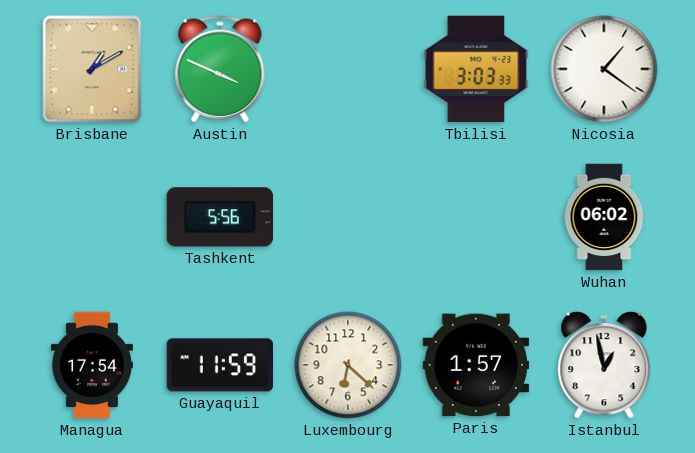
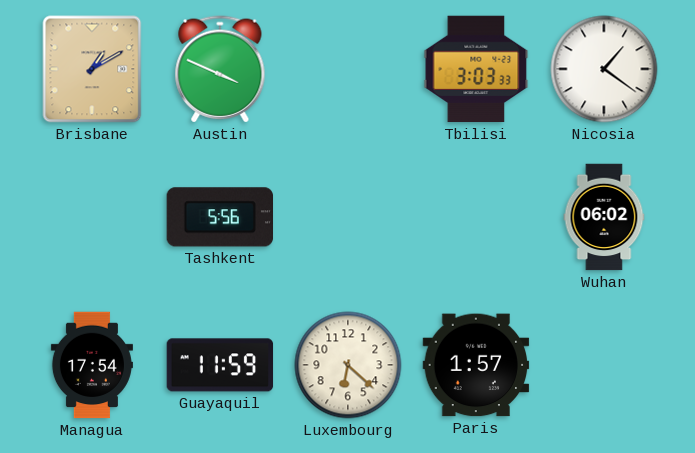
Istanbul: 12:58 -> none
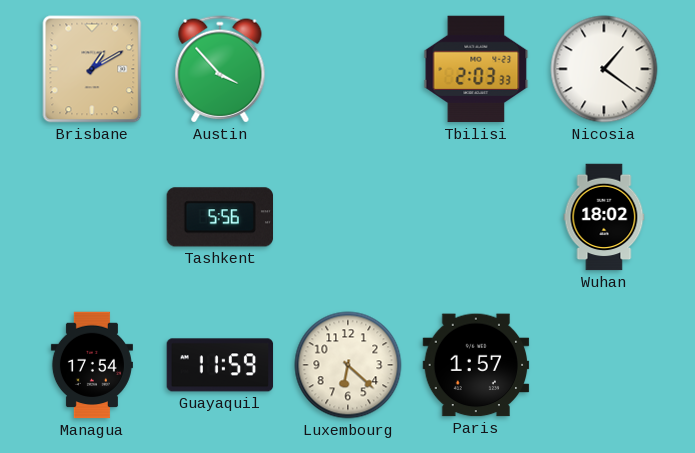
Austin: 3:49 -> 3:53
Tbilisi: 3:03 -> 2:03
Wuhan: 06:02 -> 18:02
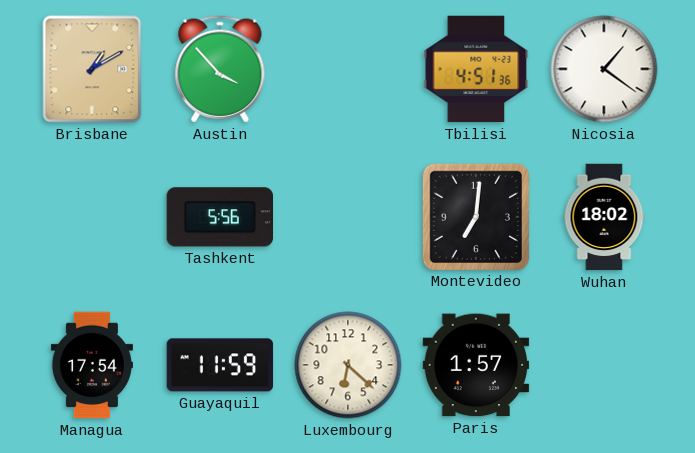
Tbilisi: 2:03 -> 4:51
Montevideo: none -> 7:01
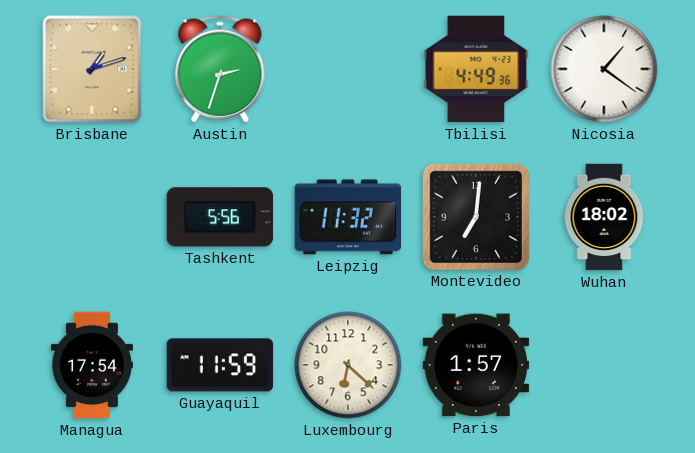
Brisbane: 1:10 -> 1:12
Austin: 3:53 -> 2:33
Tbilisi: 4:51 -> 4:49
Leipzig: none -> 11:32
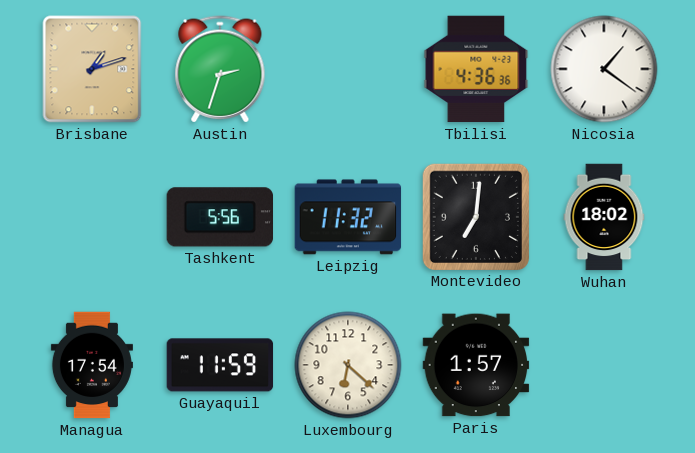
Tbilisi: 4:49 -> 4:36
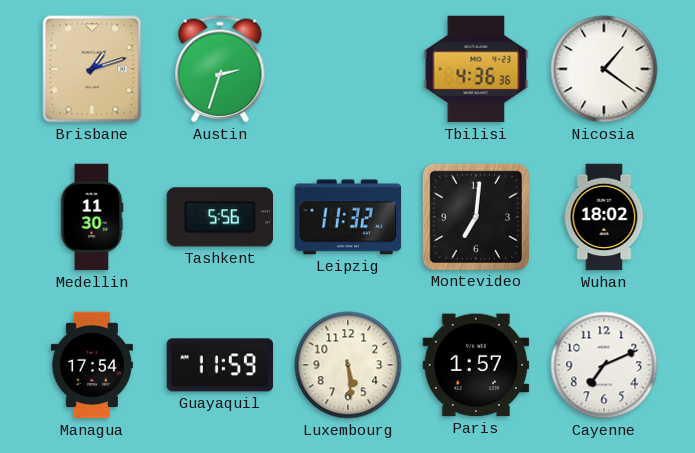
Medellin: none -> 11:30
Luxembourg: 6:22 -> 5:29
Cayenne: none -> 7:11
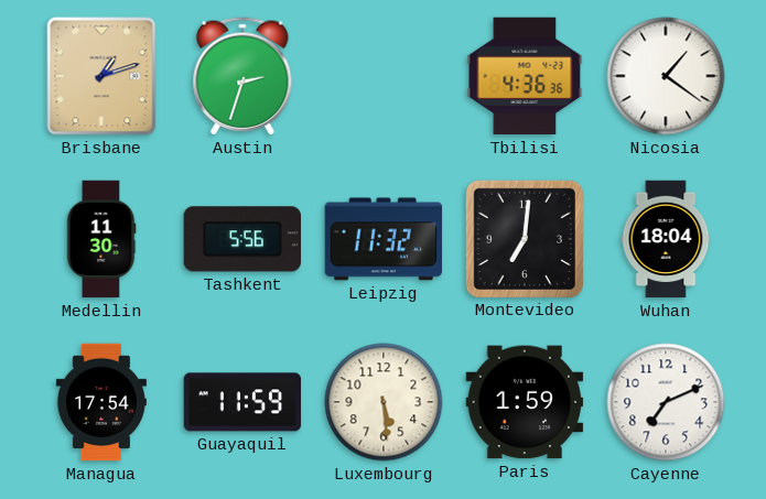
Wuhan: 18:02 -> 18:04
Paris: 1:57 -> 1:59
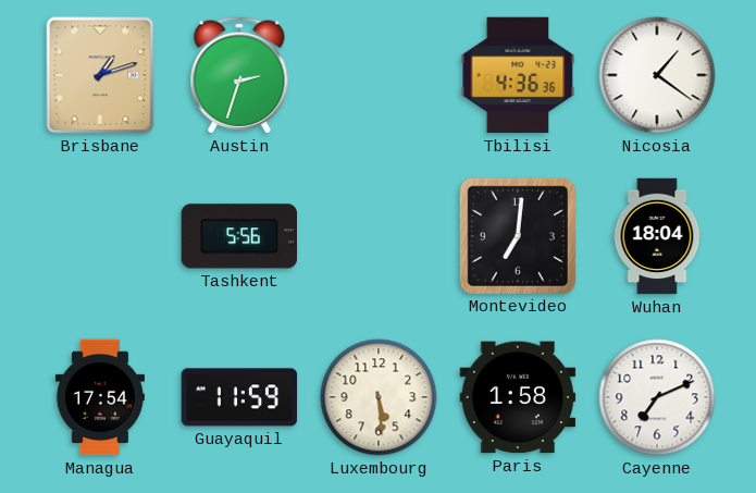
Medellin: 11:30 -> none
Leipzig: 11:32 -> none
Paris: 1:59 -> 1:58
